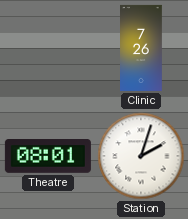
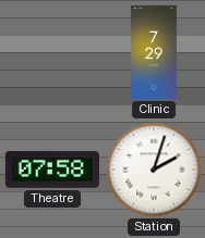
Clinic: 7:26 -> 7:29
Theatre: 08:01 -> 07:58
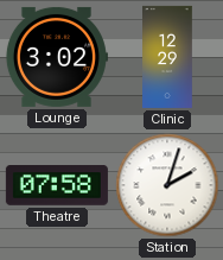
Lounge: none -> 3:02
Clinic: 7:29 -> 12:29
